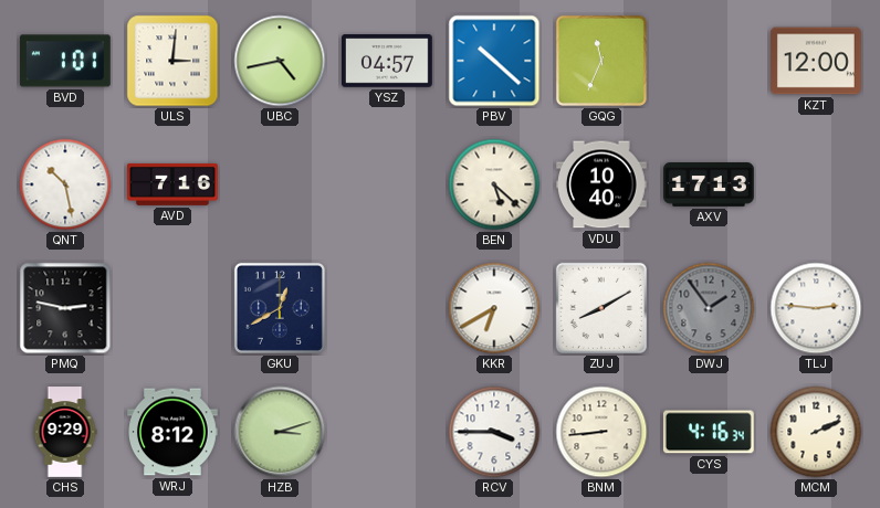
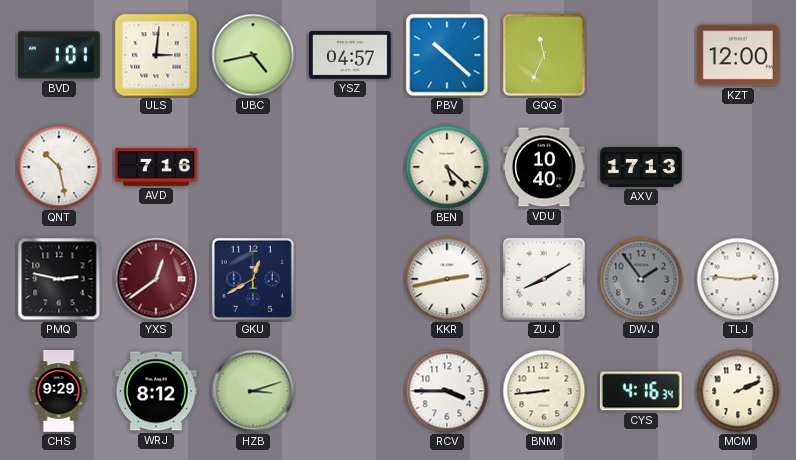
YXS: none -> 12:39
KKR: 6:40 -> 2:43
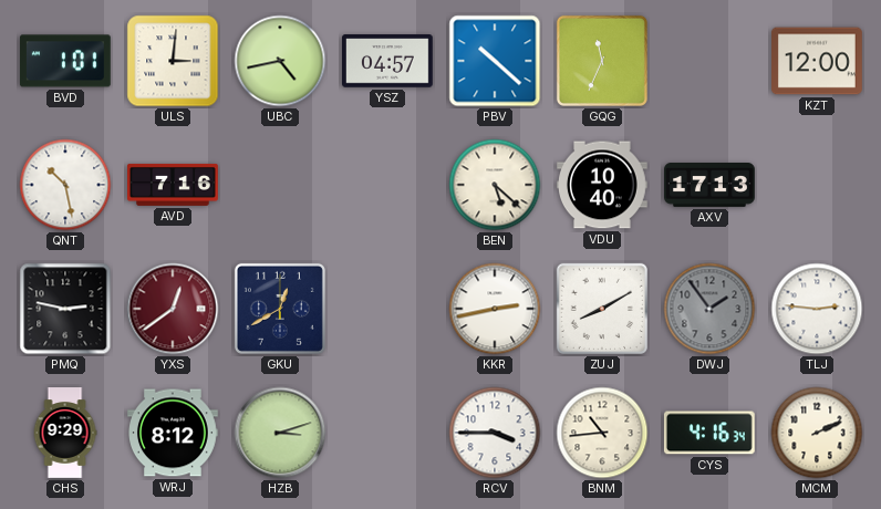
BNM: 8:44 -> 10:44
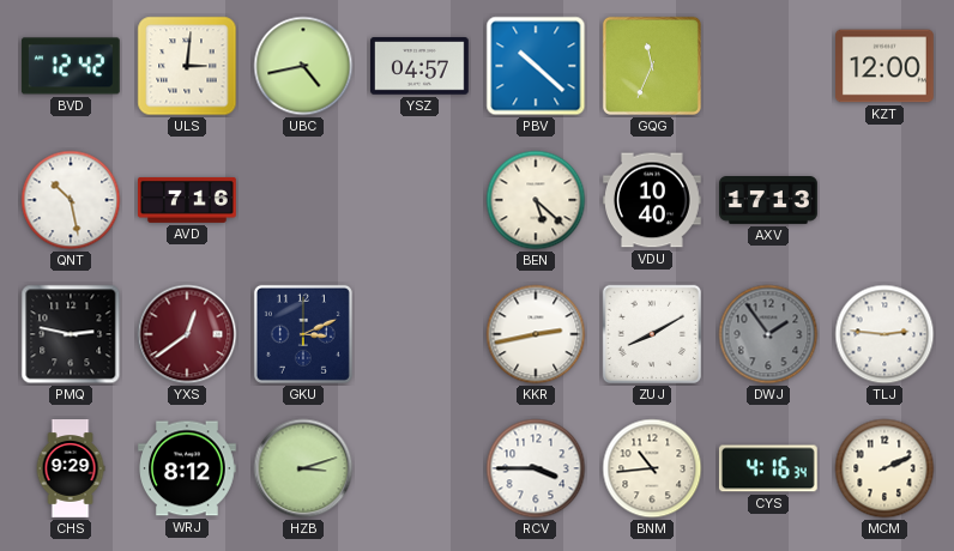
BVD: 1:01 -> 12:42
GKU: 12:40 -> 3:11
